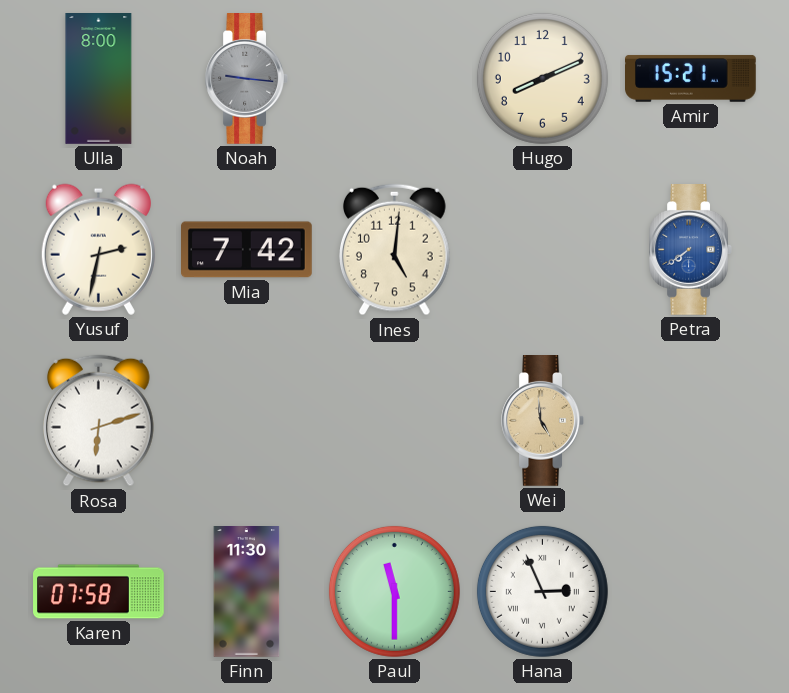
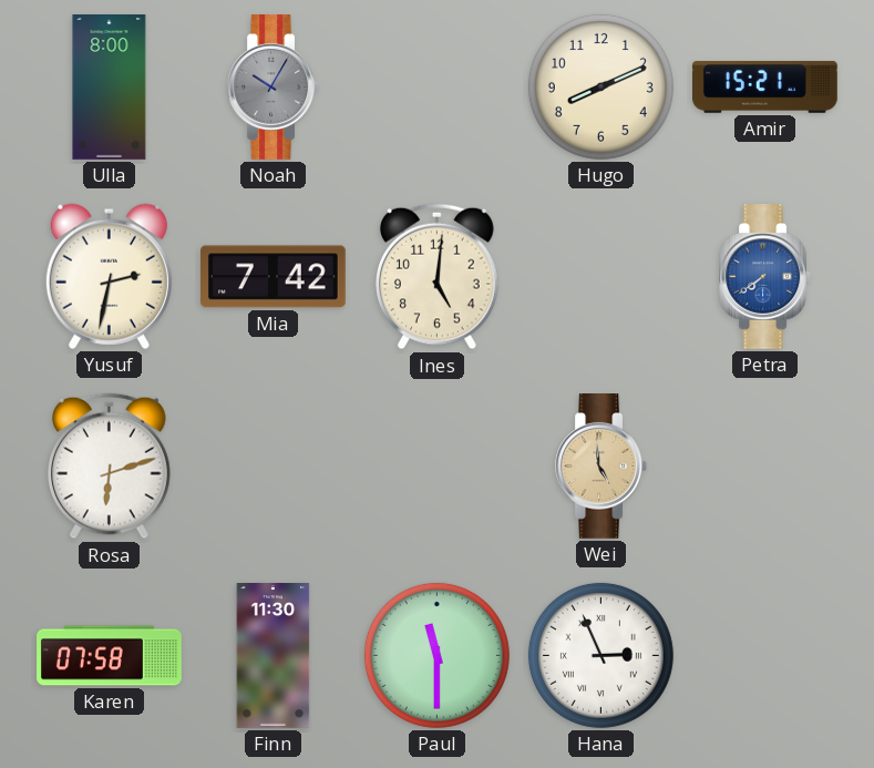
Noah: 9:16 -> 10:05
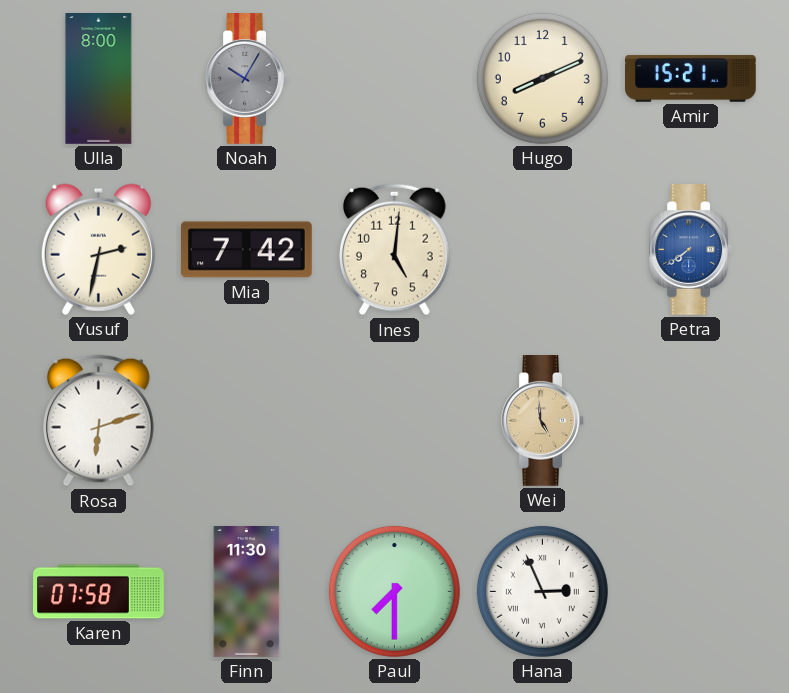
Paul: 11:30 -> 7:30
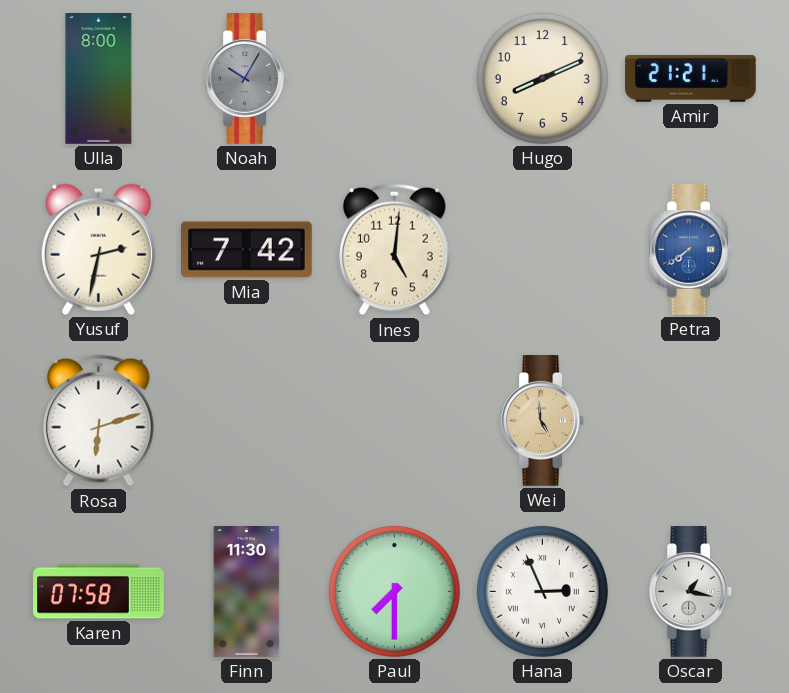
Amir: 15:21 -> 21:21
Oscar: none -> 1:17
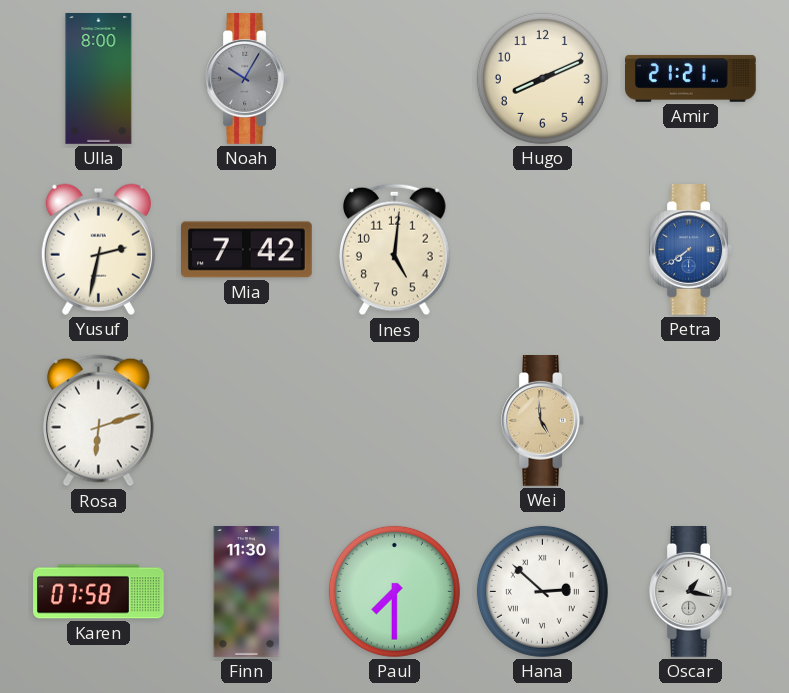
Hana: 2:56 -> 2:52
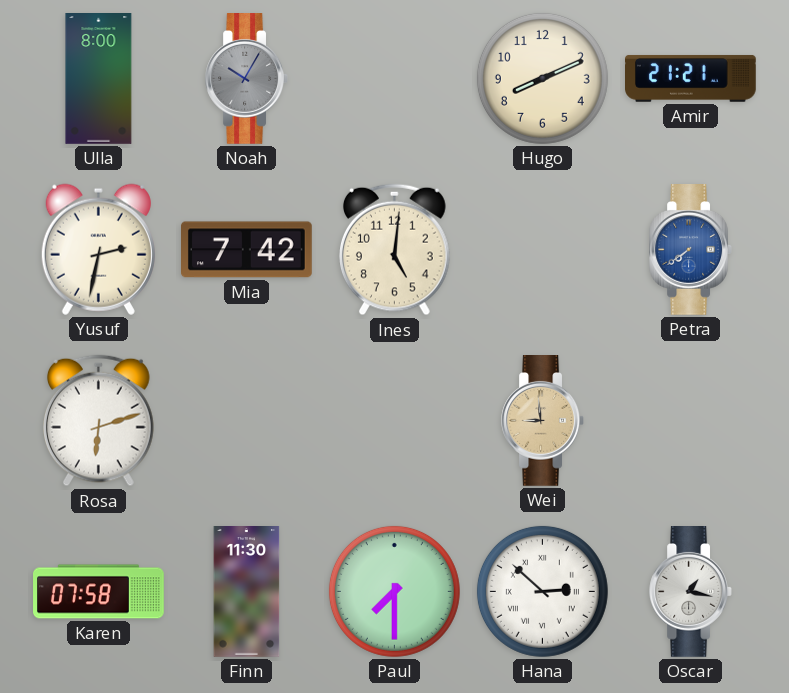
Wei: 4:59 -> 8:59
